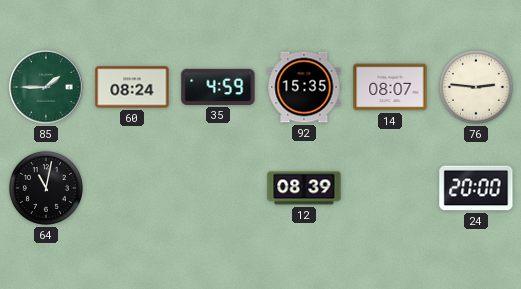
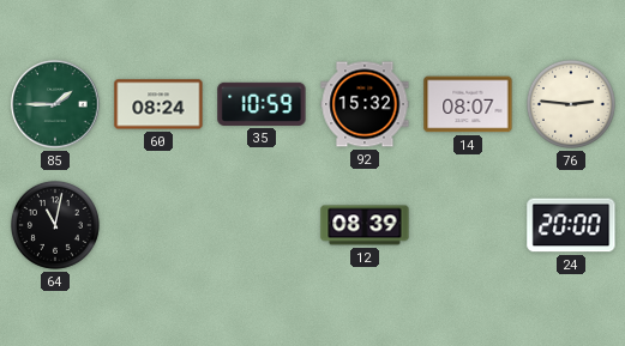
35: 4:59 -> 10:59
92: 15:35 -> 15:32
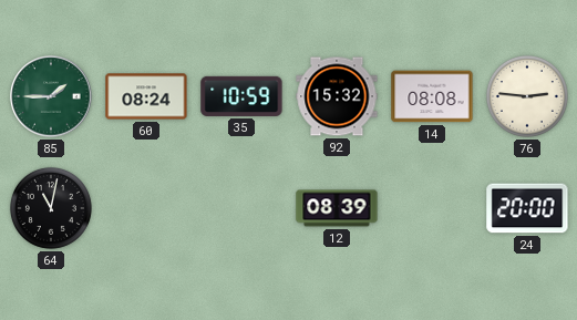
14: 08:07 -> 08:08
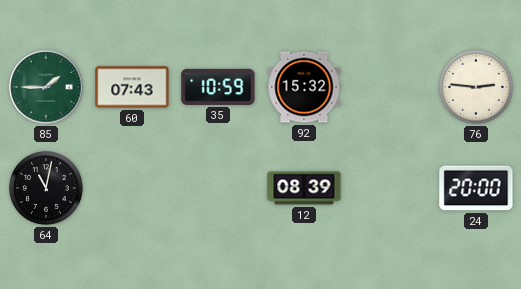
60: 08:24 -> 07:43
14: 08:08 -> none
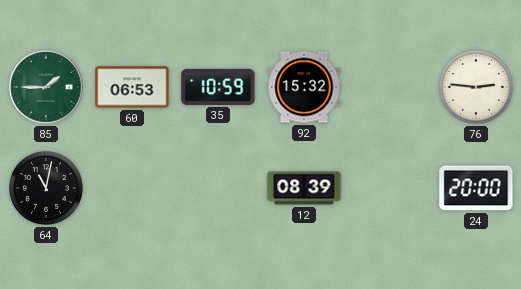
60: 07:43 -> 06:53
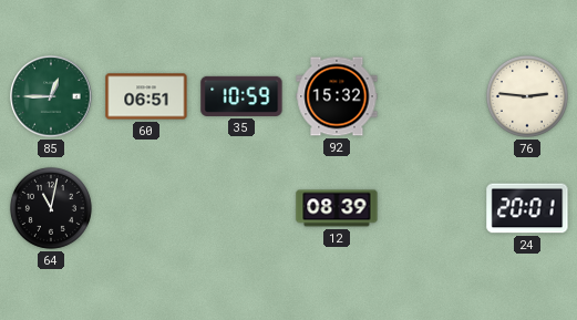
85: 1:45 -> 12:45
60: 06:53 -> 06:51
24: 20:00 -> 20:01
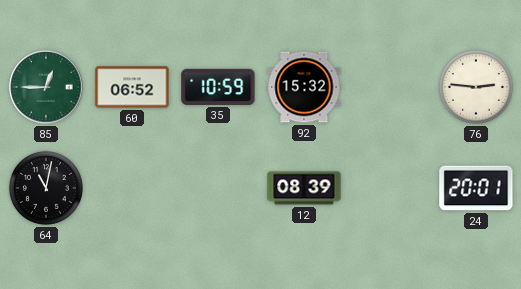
60: 06:51 -> 06:52
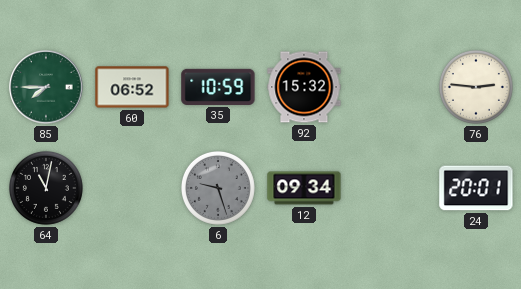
85: 12:45 -> 7:45
6: none -> 9:27
12: 08:39 -> 09:34
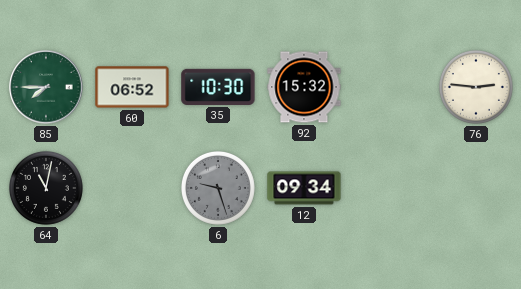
35: 10:59 -> 10:30
24: 20:01 -> none
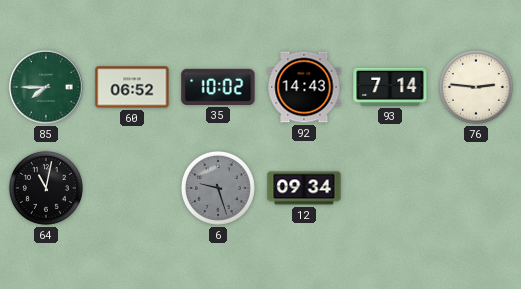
35: 10:30 -> 10:02
92: 15:32 -> 14:43
93: none -> 7:14
